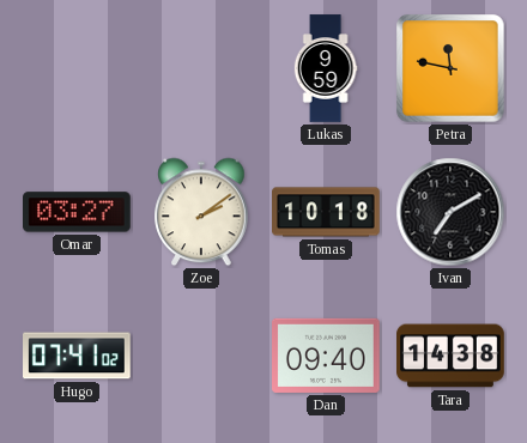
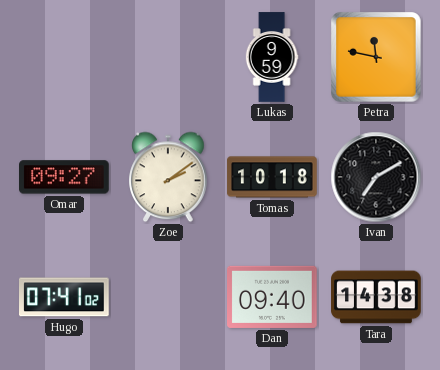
Omar: 03:27 -> 09:27
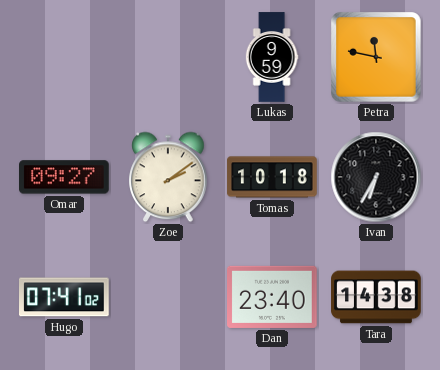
Ivan: 7:10 -> 6:35
Dan: 09:40 -> 23:40
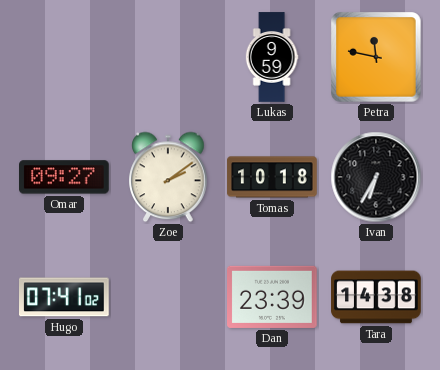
Dan: 23:40 -> 23:39
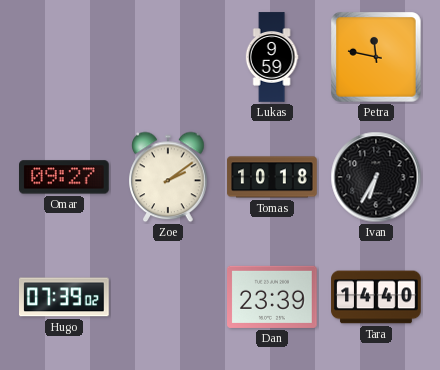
Hugo: 07:41 -> 07:39
Tara: 14:38 -> 14:40
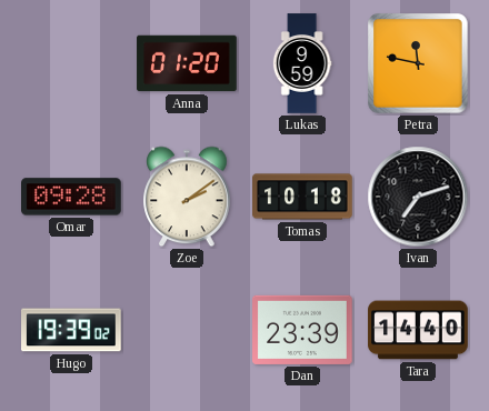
Anna: none -> 01:20
Omar: 09:27 -> 09:28
Ivan: 6:35 -> 7:12
Hugo: 07:39 -> 19:39
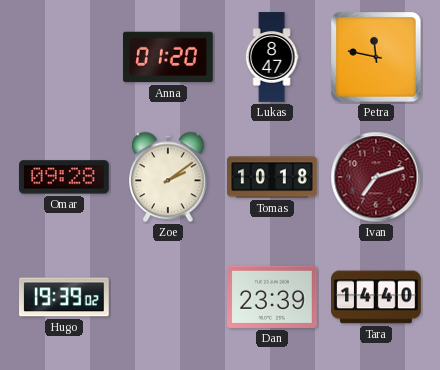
Lukas: 9:59 -> 8:47
Ivan dial: black -> burgundy
